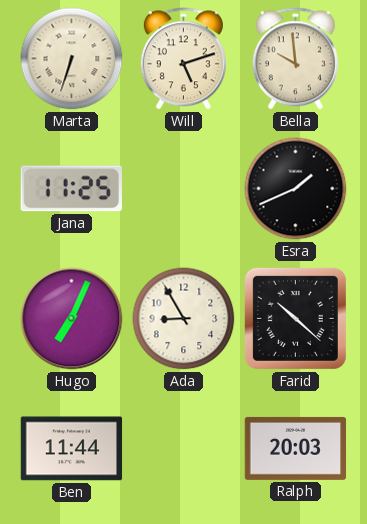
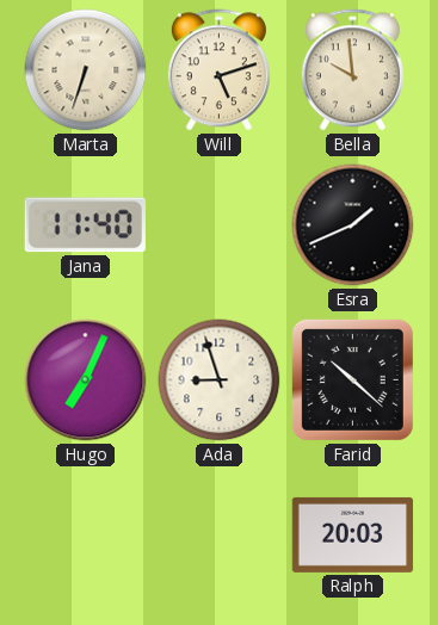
Jana: 11:25 -> 11:40
Ada: 8:55 -> 8:57
Ben: 11:44 -> none
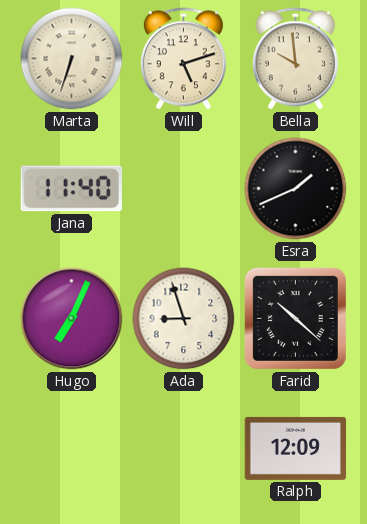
Ralph: 20:03 -> 12:09
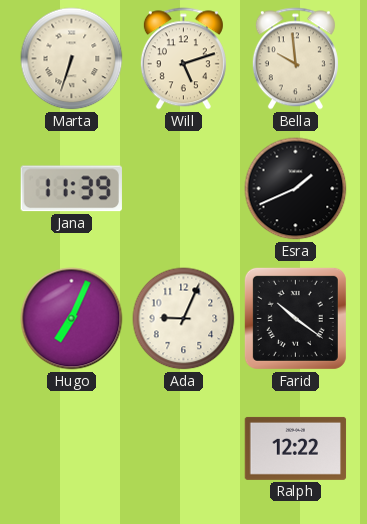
Jana: 11:40 -> 11:39
Ada: 8:57 -> 9:04
Farid: 10:22 -> 10:21
Ralph: 12:09 -> 12:22
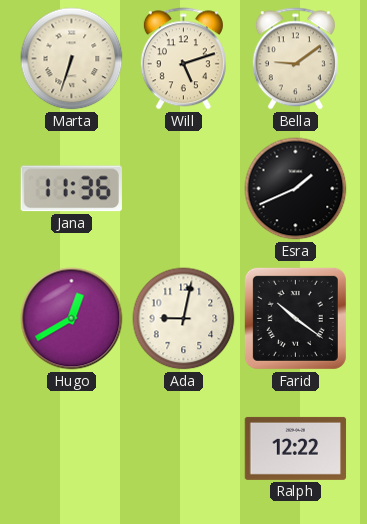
Bella: 9:59 -> 9:09
Jana: 11:39 -> 11:36
Hugo: 7:04 -> 12:40
Ada: 9:04 -> 9:02
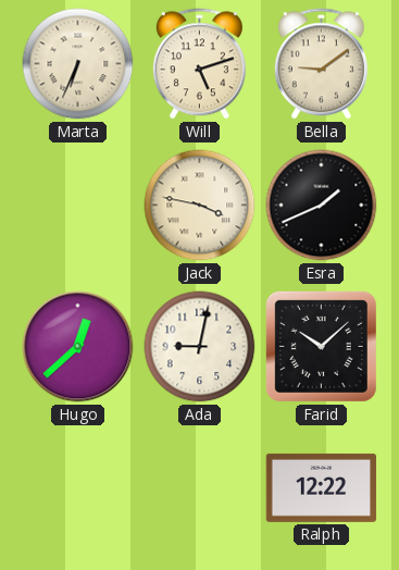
Marta: 6:33 -> 6:34
Jana: 11:36 -> none
Jack: none -> 3:47
Hugo: 12:40 -> 12:38
Farid: 10:21 -> 10:08
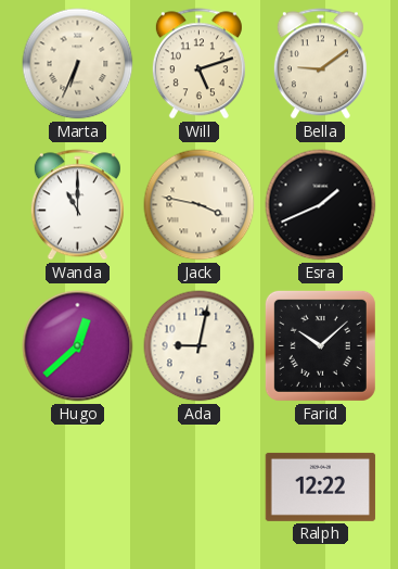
Wanda: none -> 11:00
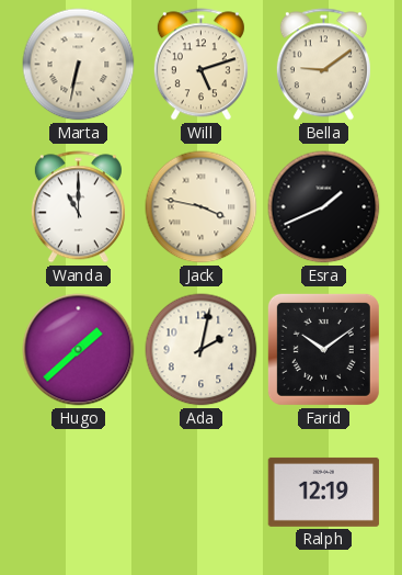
Marta: 6:34 -> 6:32
Hugo: 12:38 -> 1:38
Ada: 9:02 -> 2:02
Farid: 10:08 -> 10:09
Ralph: 12:22 -> 12:19
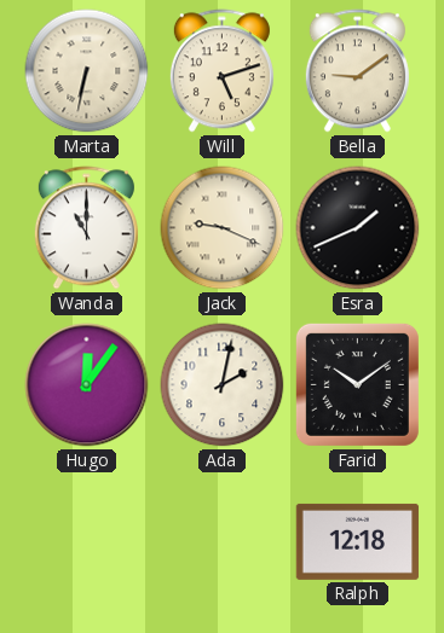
Jack: 3:47 -> 9:19
Hugo: 1:38 -> 12:06
Ralph: 12:19 -> 12:18
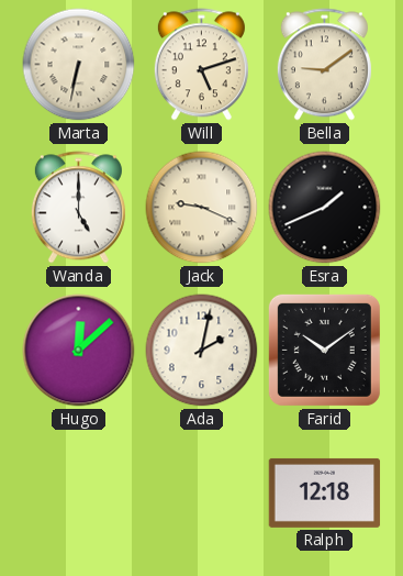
Wanda: 11:00 -> 5:00
Hugo: 12:06 -> 12:08
